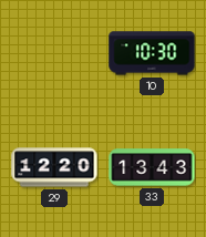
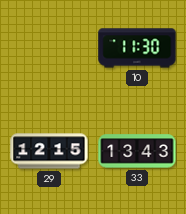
10: 10:30 -> 11:30
29: 12:20 -> 12:15
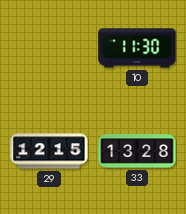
33: 13:43 -> 13:28
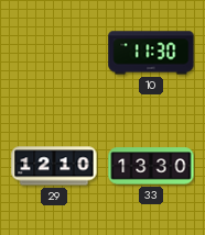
29: 12:15 -> 12:10
33: 13:28 -> 13:30
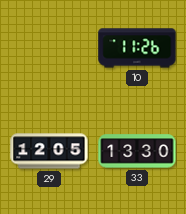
10: 11:30 -> 11:26
29: 12:10 -> 12:05
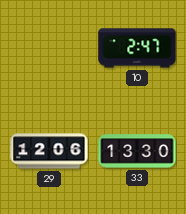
10: 11:26 -> 2:47
29: 12:05 -> 12:06
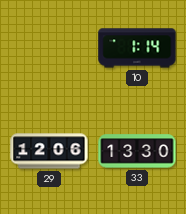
10: 2:47 -> 1:14
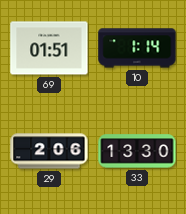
69: none -> 01:51
29: 12:06 -> 2:06
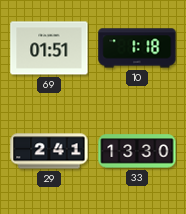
10: 1:14 -> 1:18
29: 2:06 -> 2:41
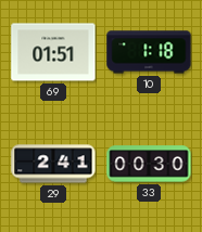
33: 13:30 -> 00:30
